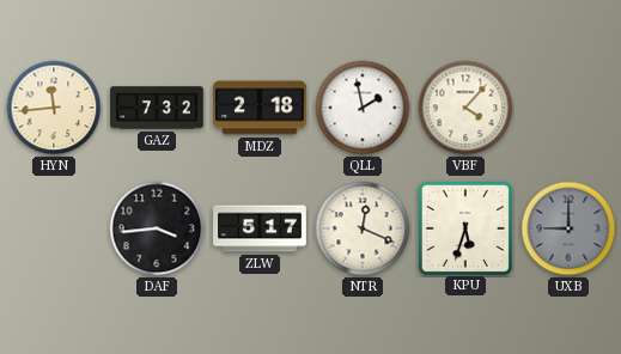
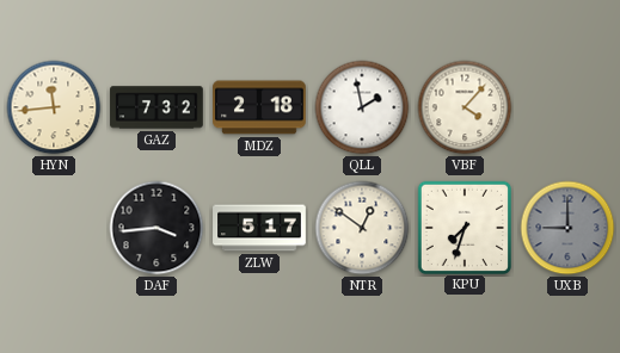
NTR: 12:19 -> 12:51
KPU: 5:33 -> 7:33
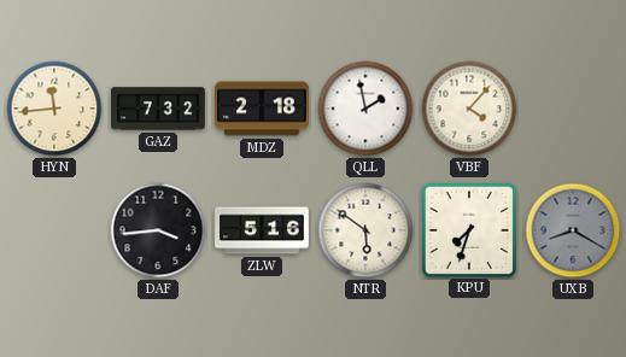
ZLW: 5:17 -> 5:16
NTR: 12:51 -> 5:51
UXB: 9:00 -> 8:20
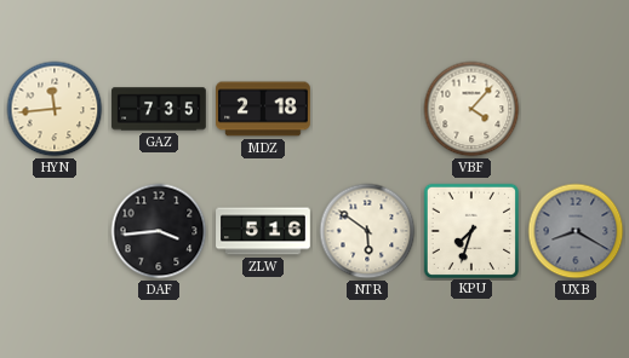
GAZ: 7:32 -> 7:35
QLL: 1:58 -> none
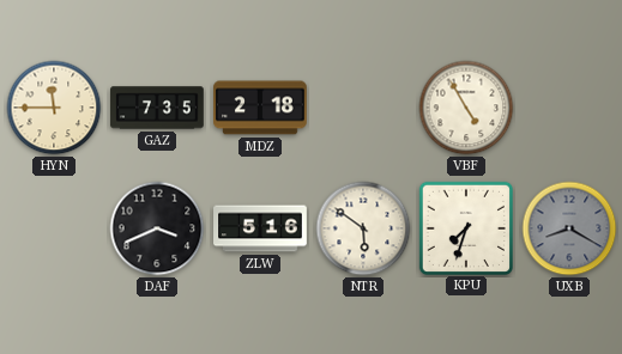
HYN: 11:44 -> 11:45
VBF: 4:07 -> 4:55
DAF: 3:44 -> 3:41
